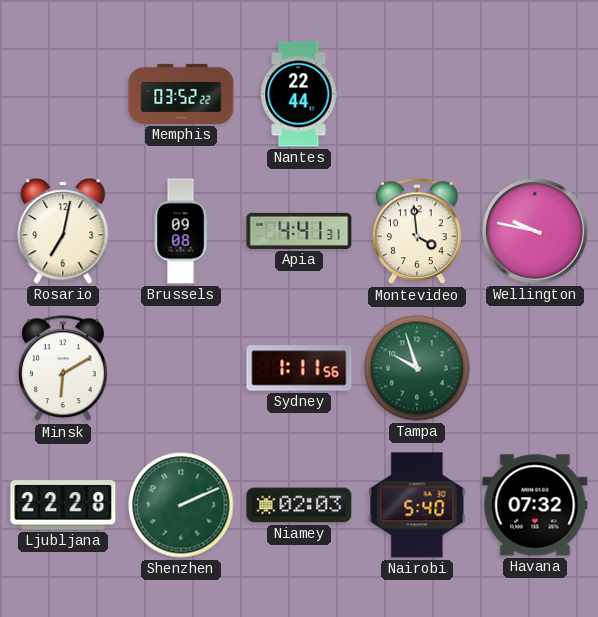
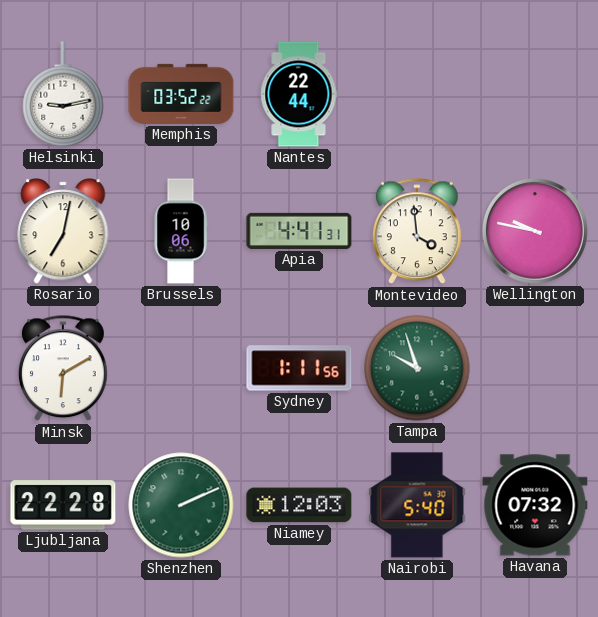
Helsinki: none -> 9:13
Brussels: 09:08 -> 10:06
Niamey: 02:03 -> 12:03
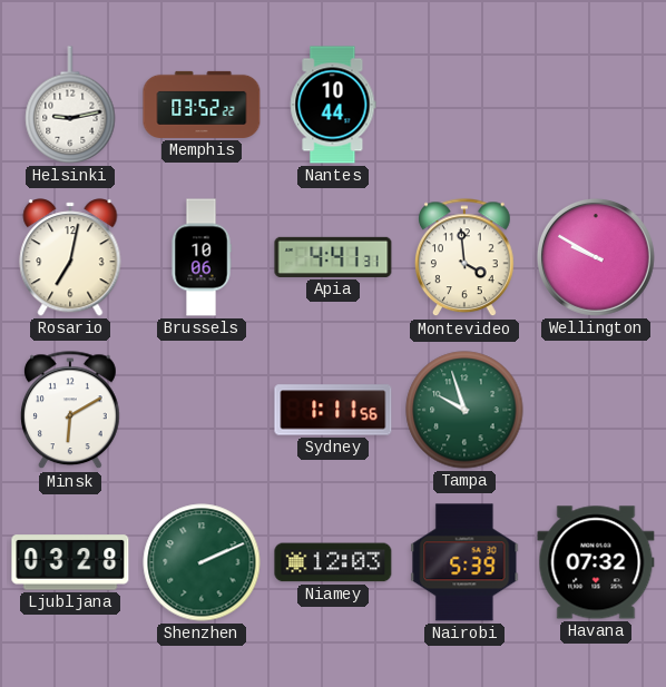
Nantes: 22:44 -> 10:44
Wellington: 9:47 -> 9:50
Ljubljana: 22:28 -> 03:28
Nairobi: 5:40 -> 5:39
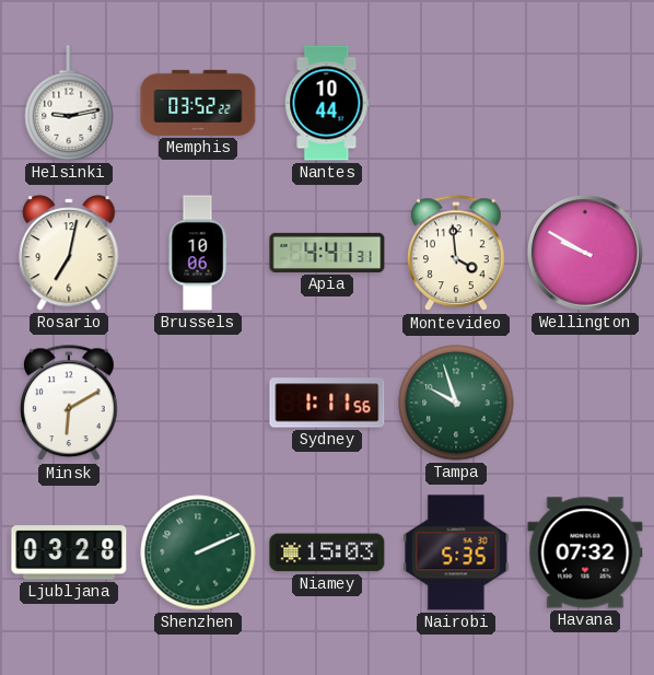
Niamey: 12:03 -> 15:03
Nairobi: 5:39 -> 5:35
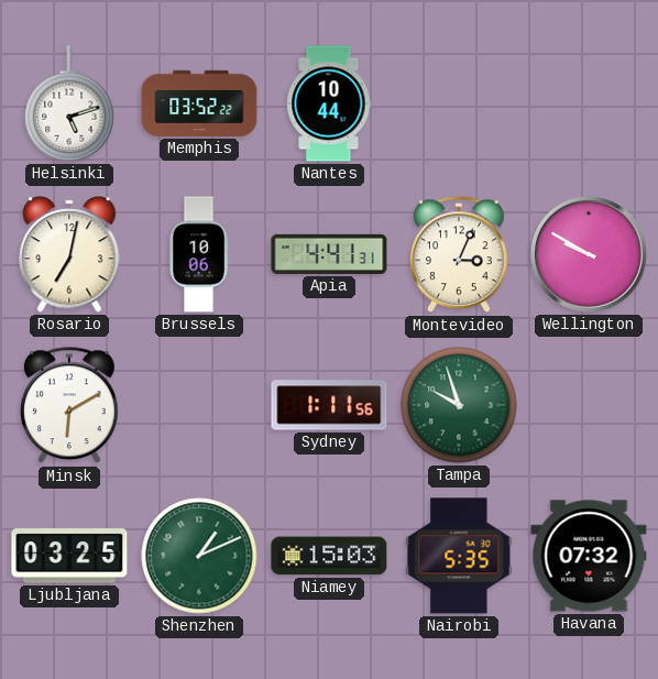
Helsinki: 9:13 -> 5:12
Montevideo: 3:59 -> 3:04
Ljubljana: 03:28 -> 03:25
Shenzhen: 2:11 -> 1:11
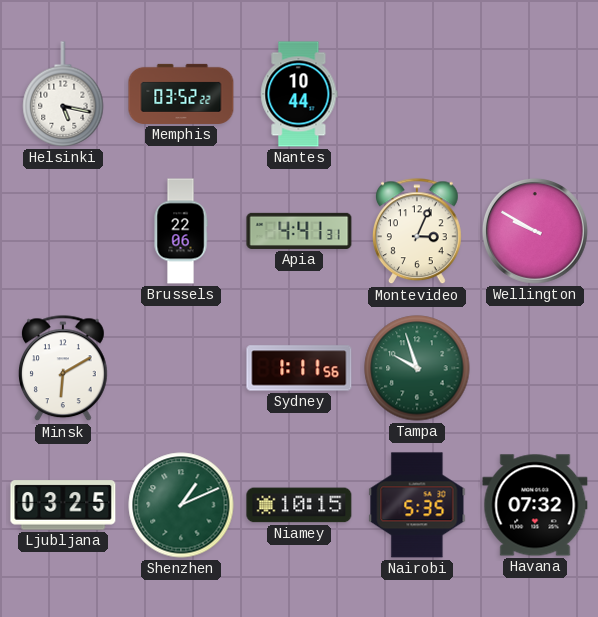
Helsinki: 5:12 -> 5:17
Rosario: 7:02 -> none
Brussels: 10:06 -> 22:06
Niamey: 15:03 -> 10:15
